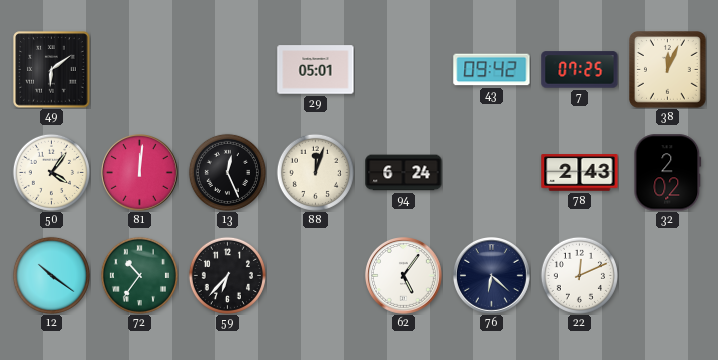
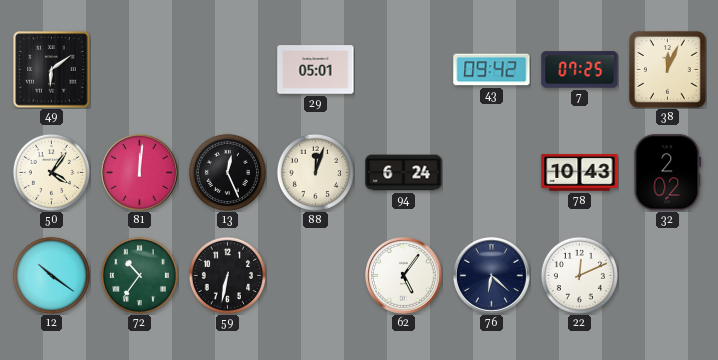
78: 2:43 -> 10:43
59: 6:37 -> 6:32
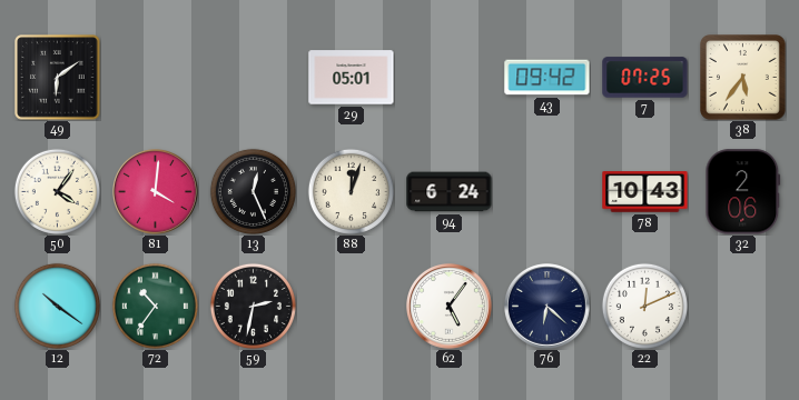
38: 12:04 -> 5:36
81: 12:01 -> 4:01
32: 2:02 -> 2:06
59: 6:32 -> 2:32
